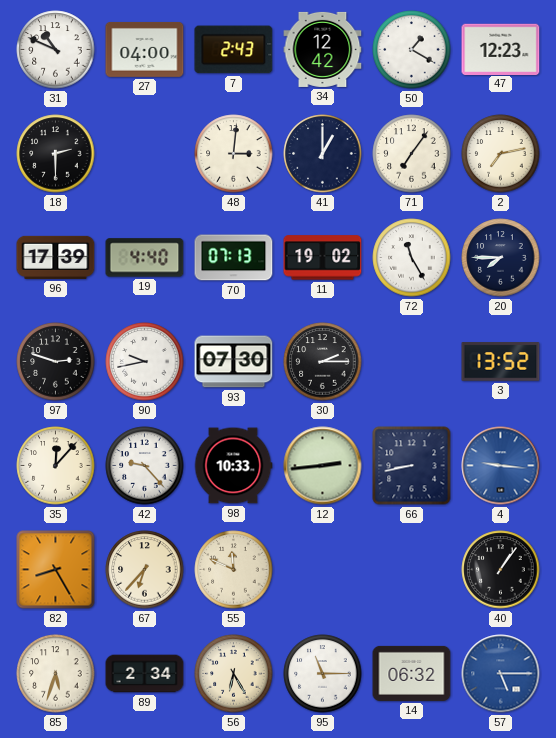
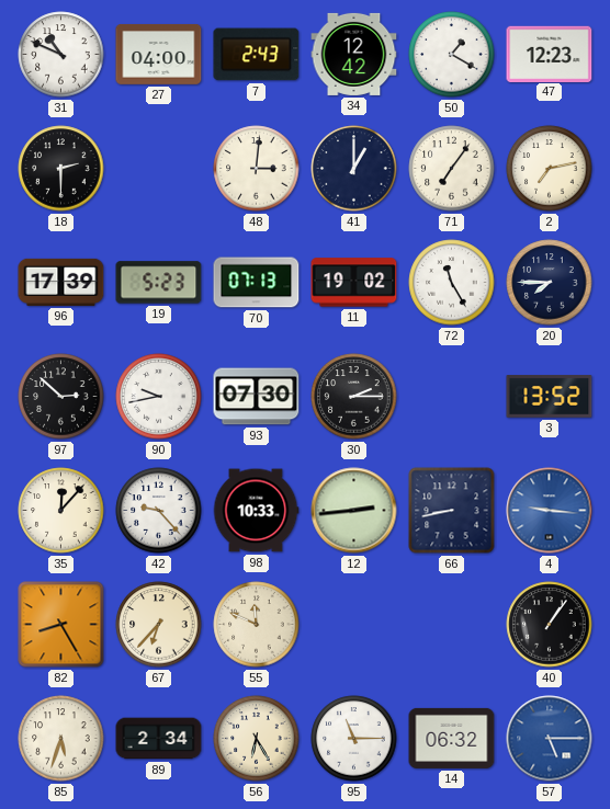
19: 4:40 -> 5:23
97: 2:48 -> 2:52
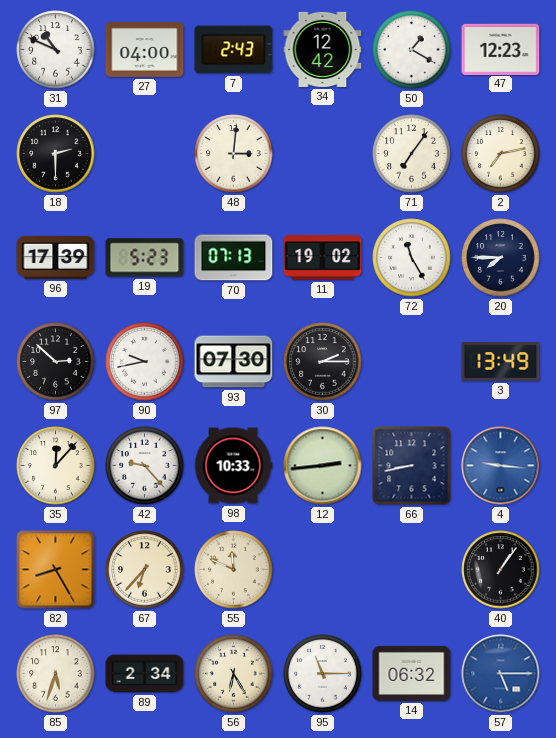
41: 1:00 -> none
3: 13:52 -> 13:49
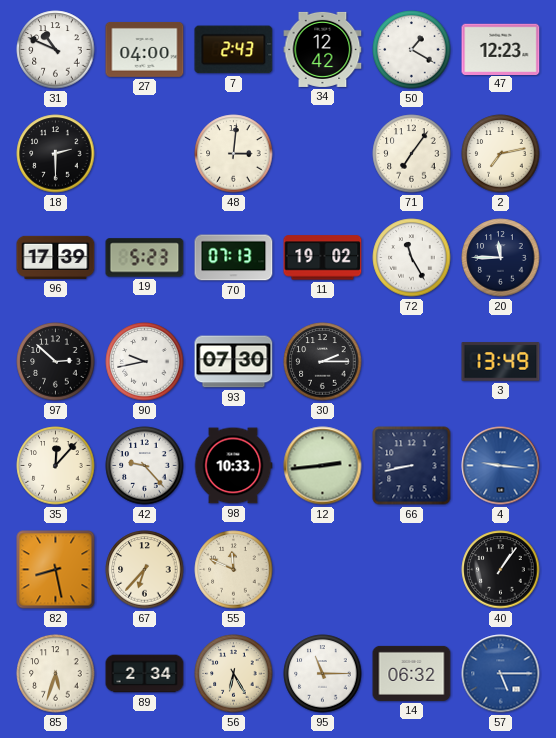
20: 7:45 -> 11:45
82: 8:25 -> 8:28
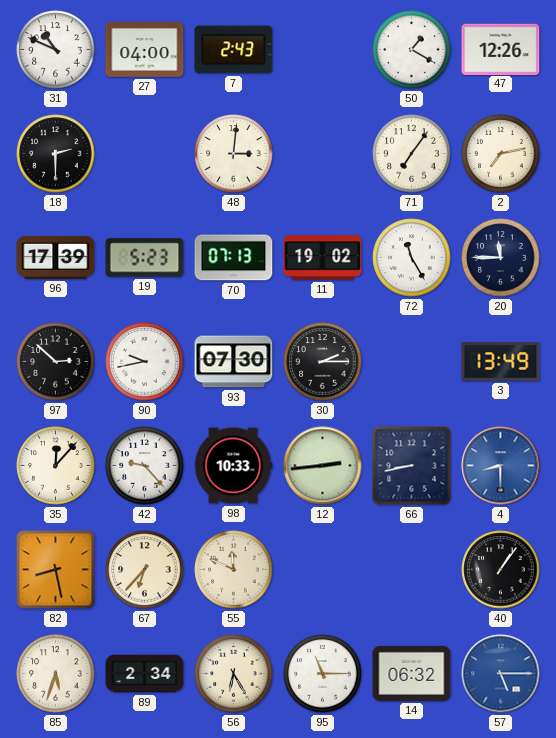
34: 12:42 -> none
47: 12:23 -> 12:26
4: 9:16 -> 8:30
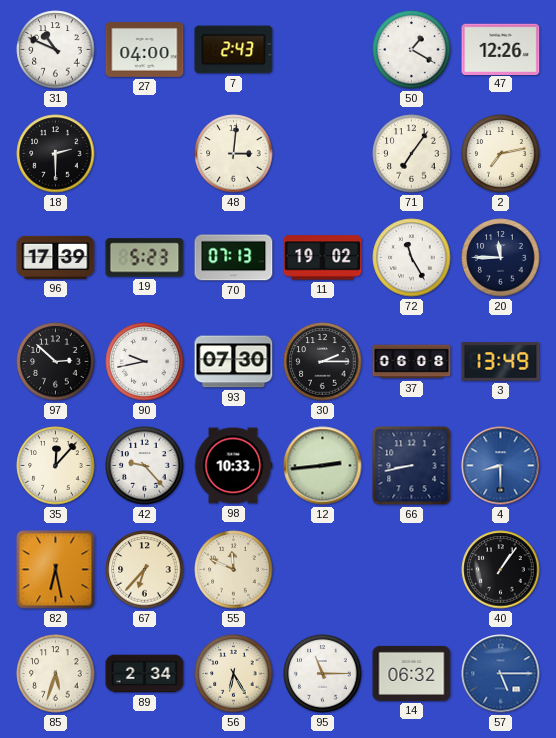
37: none -> 06:08
82: 8:28 -> 6:28
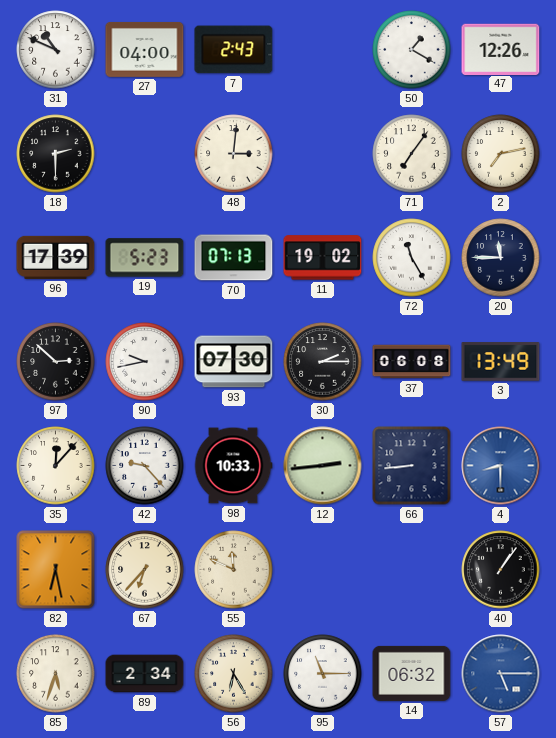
66: 8:43 -> 8:44
